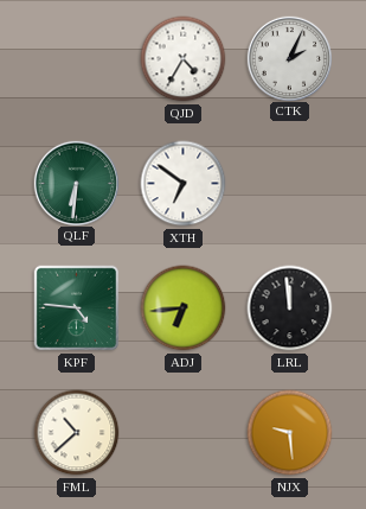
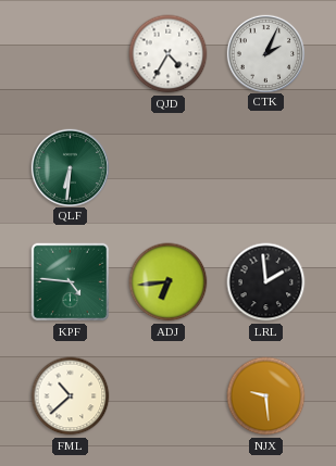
XTH: 6:51 -> none
LRL: 11:59 -> 1:59
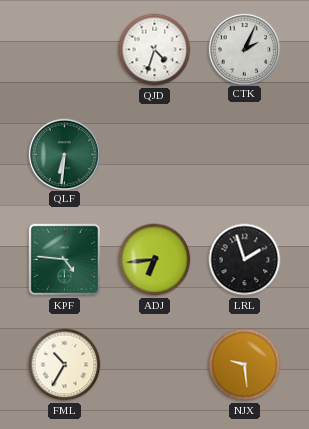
QJD: 4:35 -> 4:33
LRL: 1:59 -> 1:57
FML: 10:38 -> 10:35
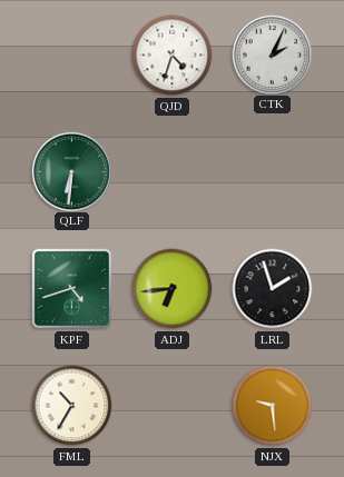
KPF: 4:46 -> 4:42
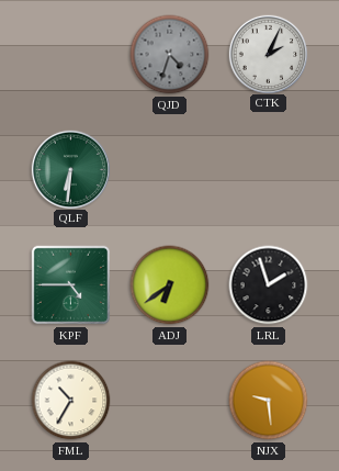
QJD dial: white -> grey
KPF: 4:42 -> 4:45
ADJ: 6:44 -> 6:39
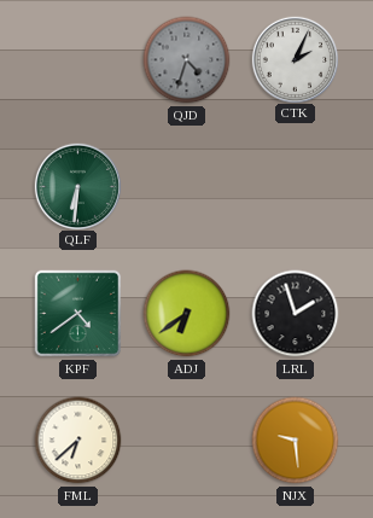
KPF: 4:45 -> 4:39
FML: 10:35 -> 6:38
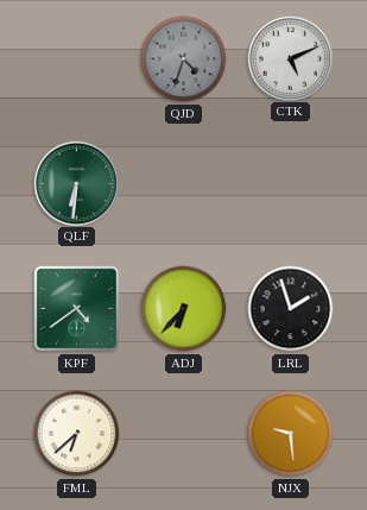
CTK: 2:04 -> 5:11
ADJ: 6:39 -> 6:37
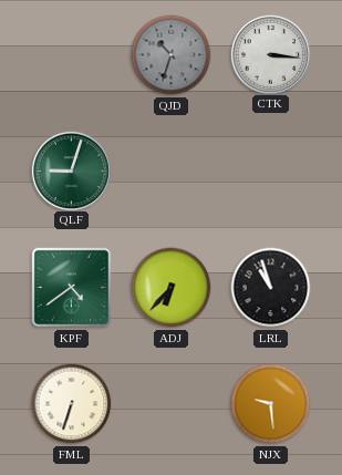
QJD: 4:33 -> 10:33
CTK: 5:11 -> 3:16
QLF: 6:31 -> 9:03
LRL: 1:57 -> 10:57
FML: 6:38 -> 6:33
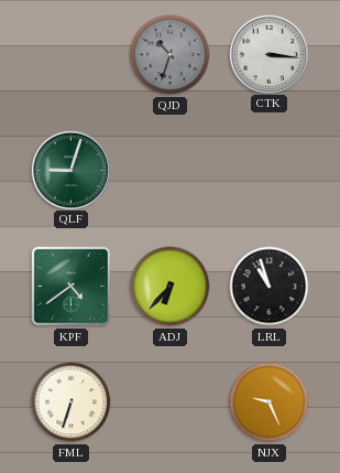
NJX: 9:29 -> 9:26
